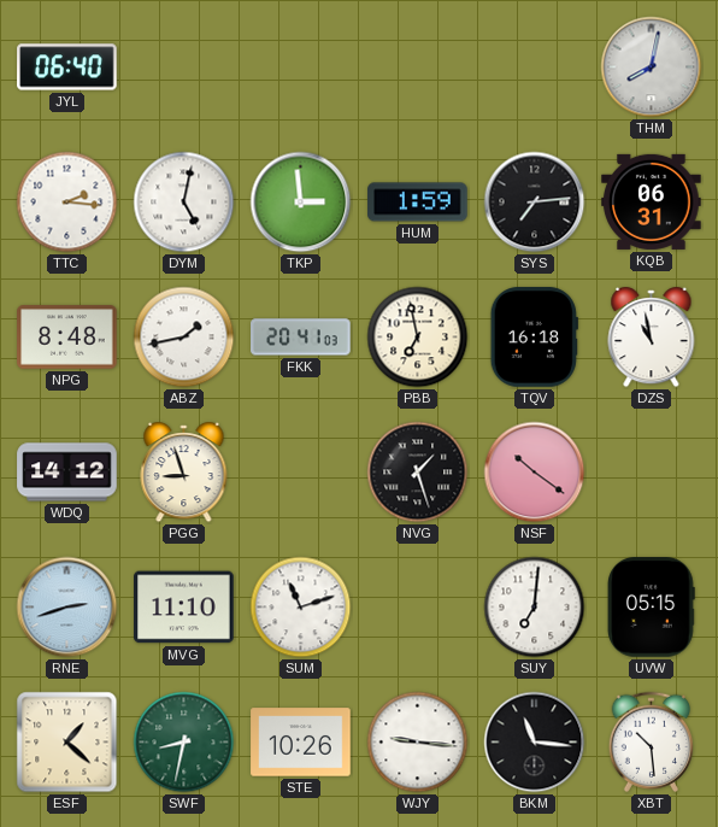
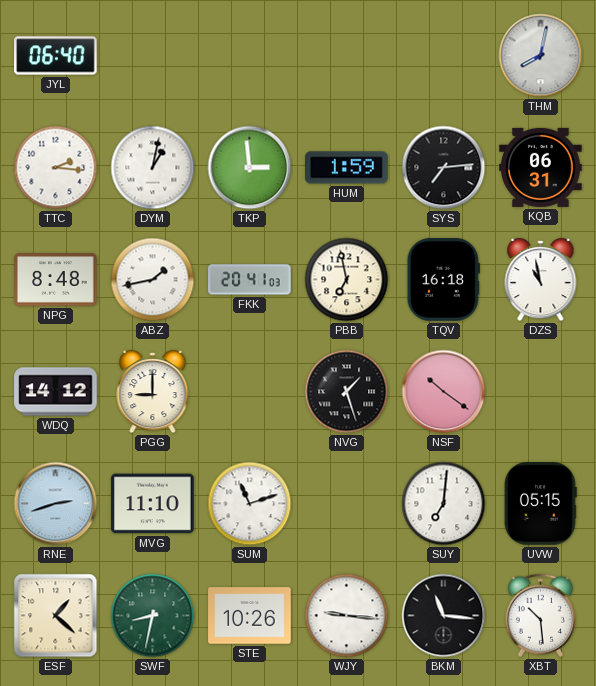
DYM: 5:02 -> 1:02
PGG: 8:57 -> 9:00
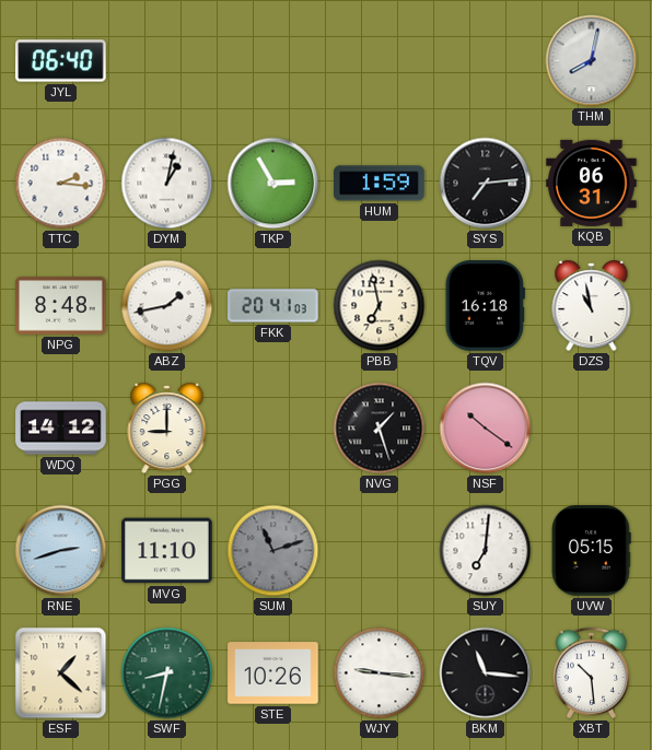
TKP: 2:59 -> 2:55
SUM dial: white -> grey
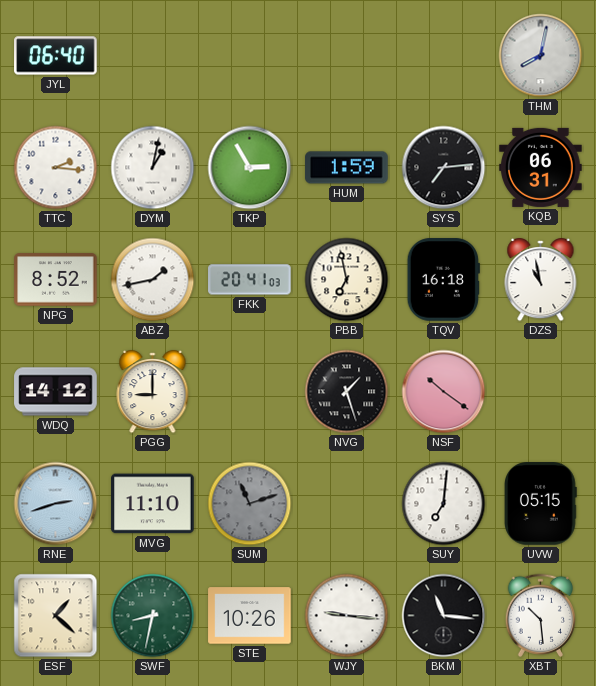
NPG: 8:48 -> 8:52
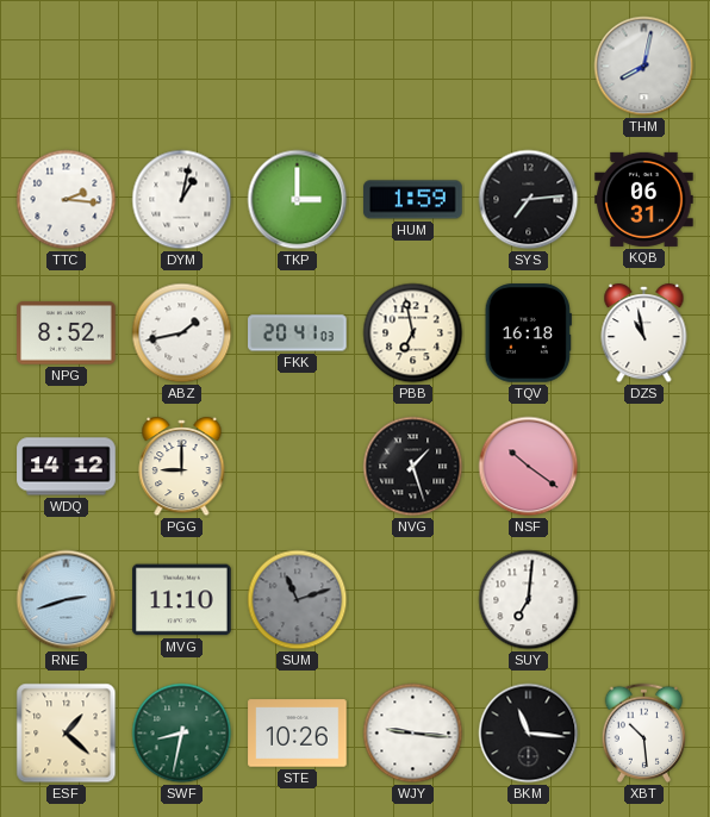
JYL: 06:40 -> none
TKP: 2:55 -> 3:00
UVW: 05:15 -> none
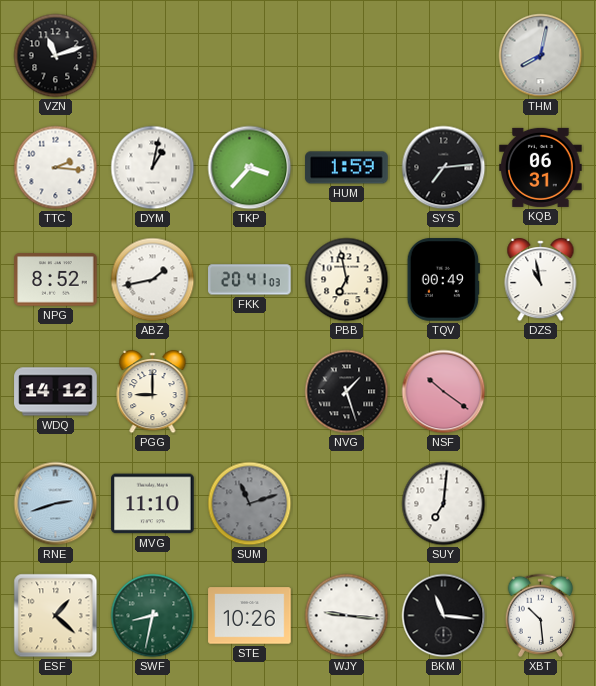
VZN: none -> 11:12
TKP: 3:00 -> 3:37
TQV: 16:18 -> 00:49
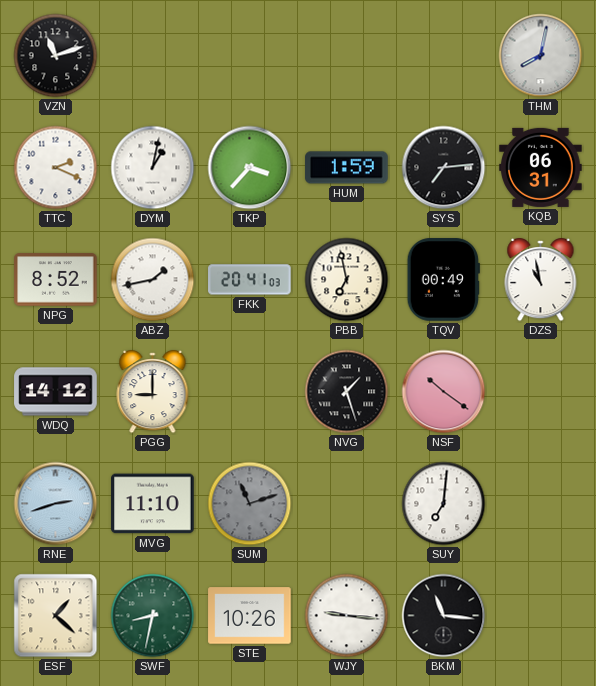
TTC: 2:16 -> 2:19
XBT: 10:29 -> none
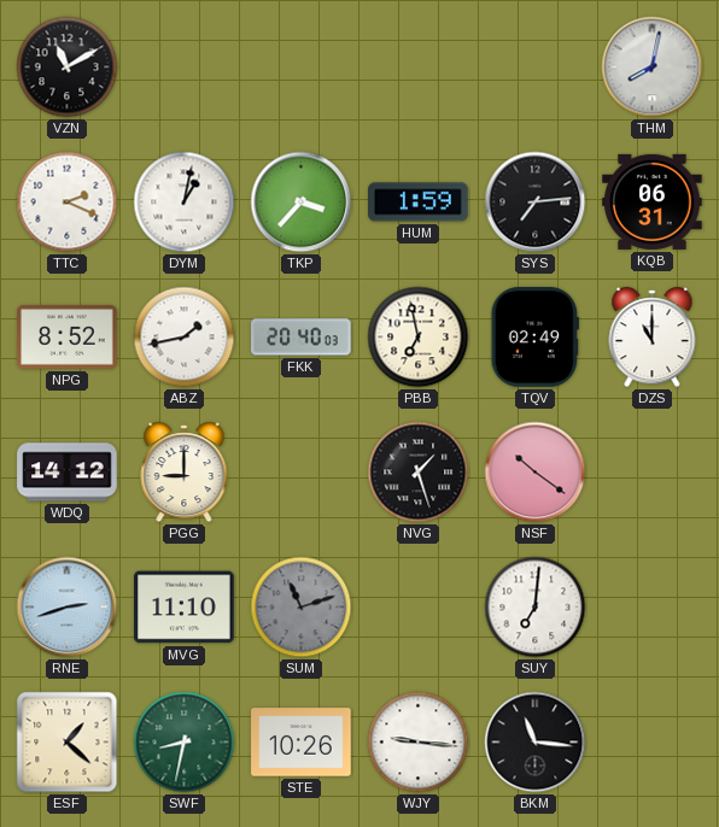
VZN: 11:12 -> 11:10
FKK: 20:41 -> 20:40
TQV: 00:49 -> 02:49
DZS: 10:58 -> 11:00
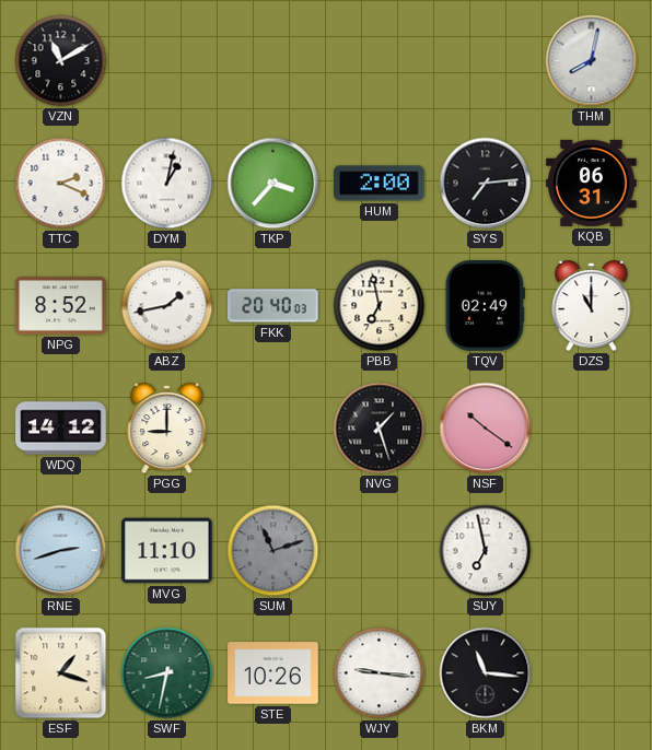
HUM: 1:59 -> 2:00
SUY: 7:01 -> 6:58
ESF: 1:22 -> 1:18
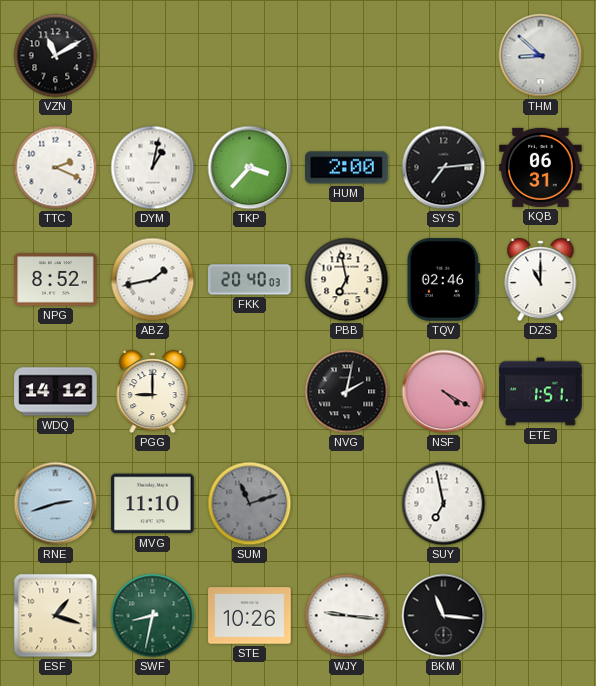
THM: 8:02 -> 8:52
TQV: 02:49 -> 02:46
NVG: 1:27 -> 2:02
NSF: 10:21 -> 4:20
ETE: none -> 1:51
